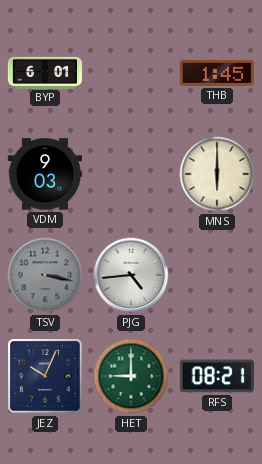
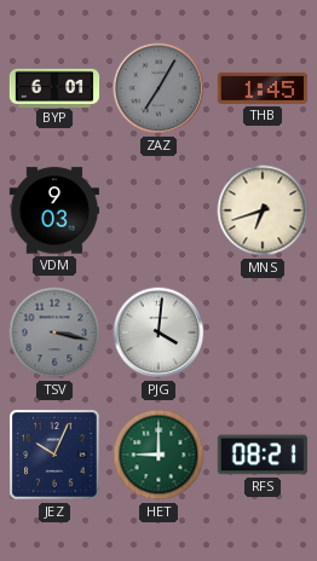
ZAZ: none -> 7:05
MNS: 6:00 -> 6:42
PJG: 4:44 -> 4:01
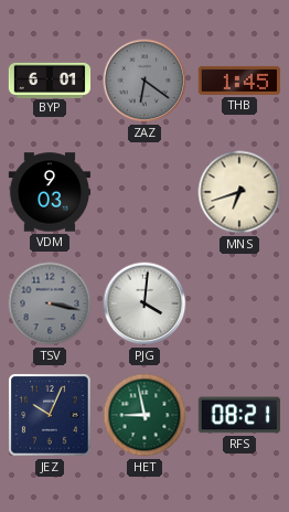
ZAZ: 7:05 -> 6:21
HET: 9:00 -> 8:58
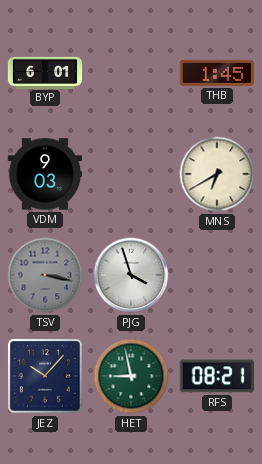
ZAZ: 6:21 -> none
MNS: 6:42 -> 6:40
PJG: 4:01 -> 3:57
JEZ: 10:04 -> 10:07
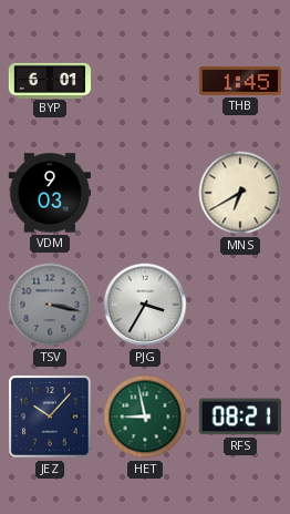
PJG: 3:57 -> 3:35
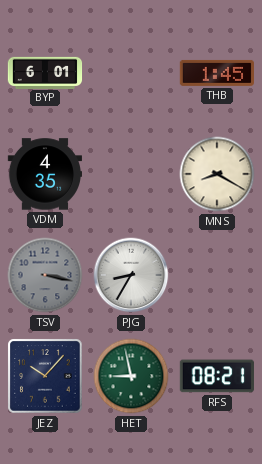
VDM: 9:03 -> 4:35
MNS: 6:40 -> 8:20
PJG: 3:35 -> 8:35
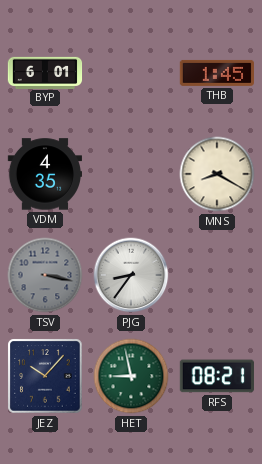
PJG: 8:35 -> 8:36
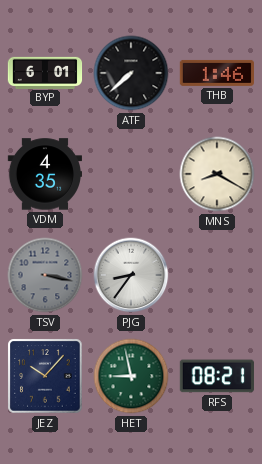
ATF: none -> 7:38
THB: 1:45 -> 1:46
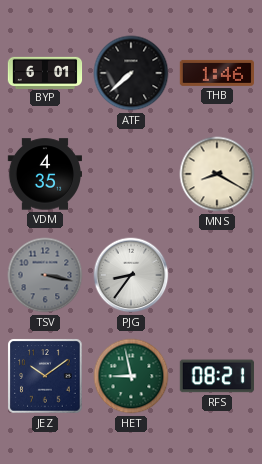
JEZ: 10:07 -> 10:09
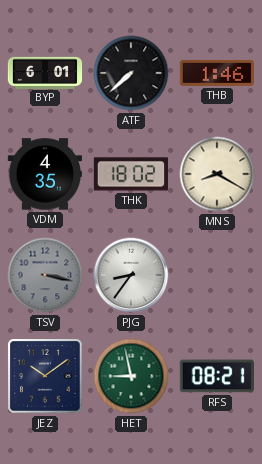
THK: none -> 18:02
